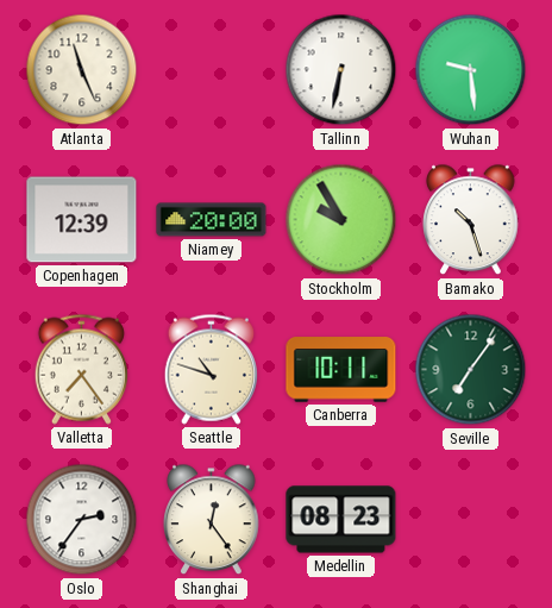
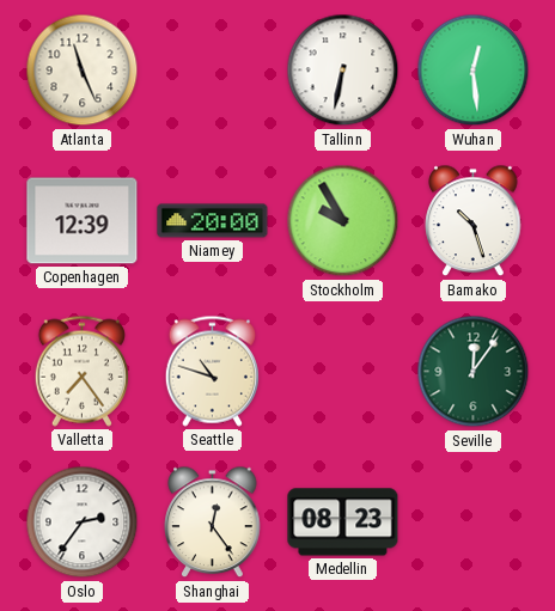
Wuhan: 9:29 -> 12:29
Canberra: 10:11 -> none
Seville: 7:06 -> 12:06
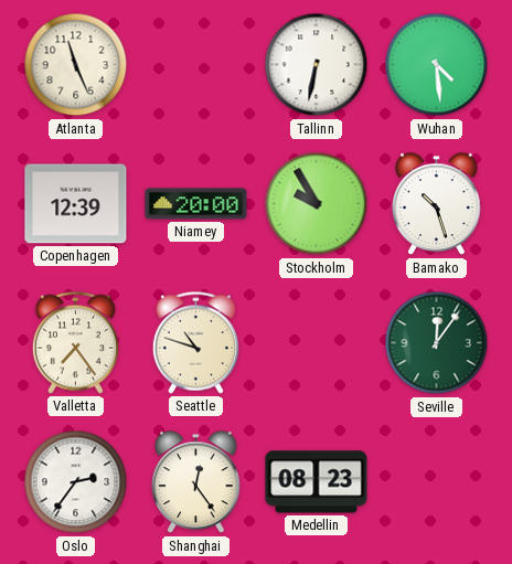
Wuhan: 12:29 -> 4:29
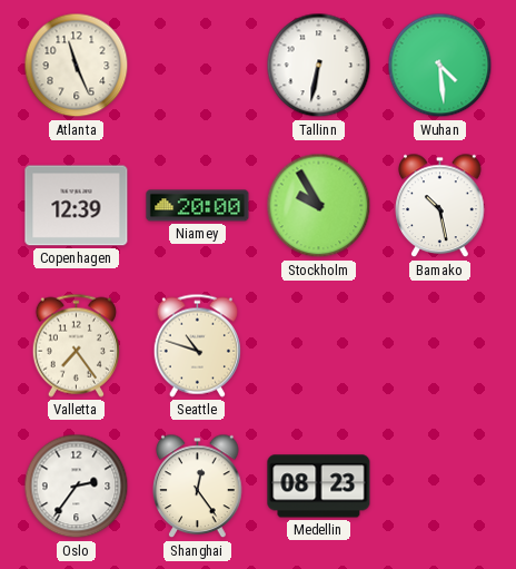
Bamako: 10:27 -> 10:28
Seville: 12:06 -> none
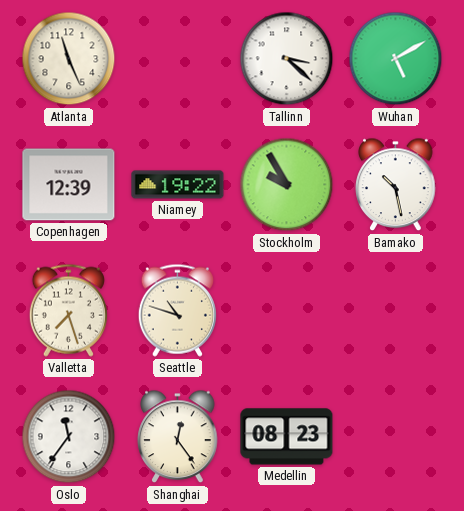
Tallinn: 6:32 -> 3:22
Wuhan: 4:29 -> 5:10
Niamey: 20:00 -> 19:22
Valletta: 7:24 -> 7:27
Oslo: 2:36 -> 11:36
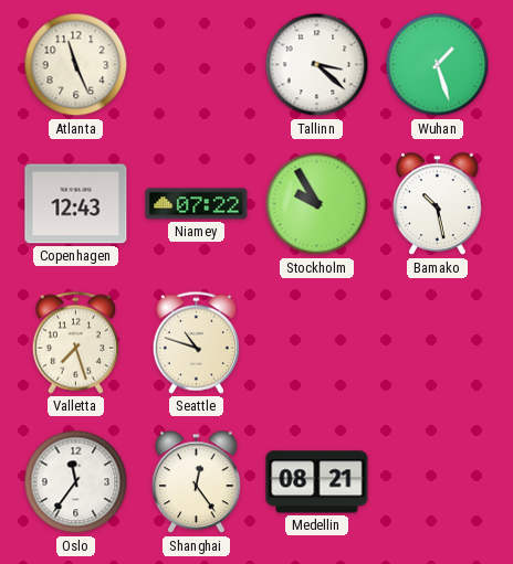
Wuhan: 5:10 -> 1:27
Copenhagen: 12:39 -> 12:43
Niamey: 19:22 -> 07:22
Medellin: 08:23 -> 08:21
